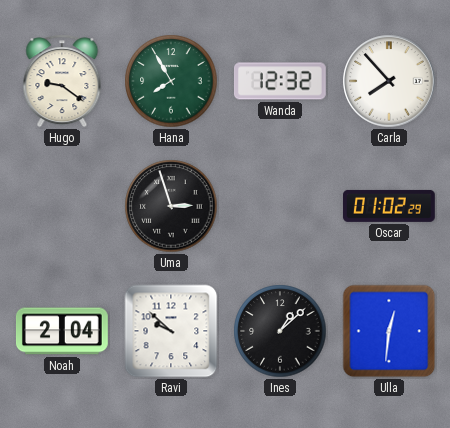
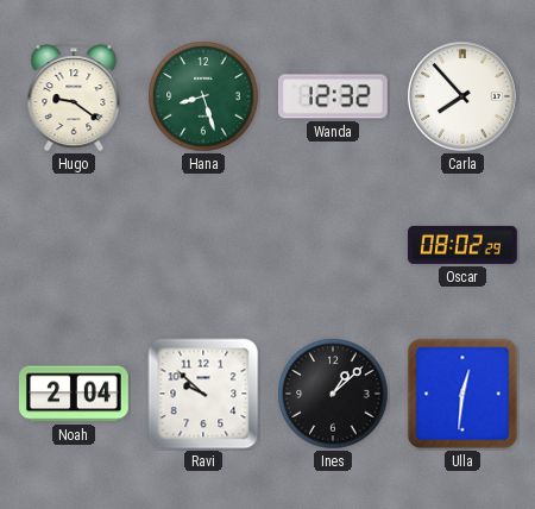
Hana: 7:55 -> 8:27
Uma: 2:57 -> none
Oscar: 01:02 -> 08:02
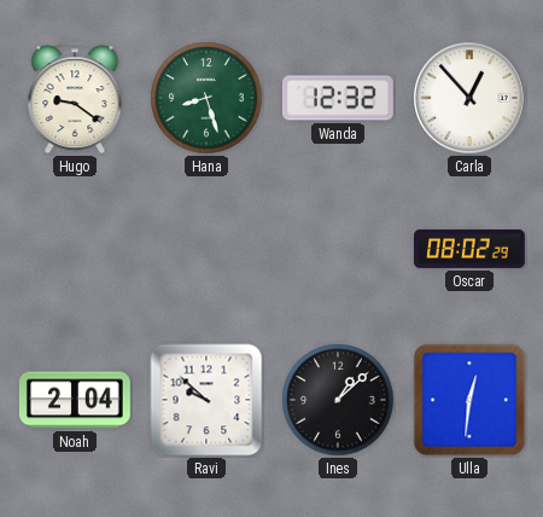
Carla: 7:53 -> 12:53
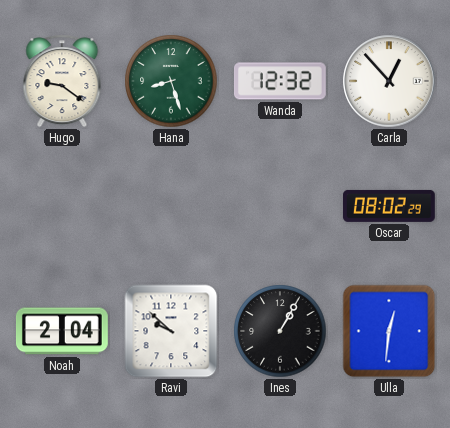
Ines: 1:08 -> 1:05
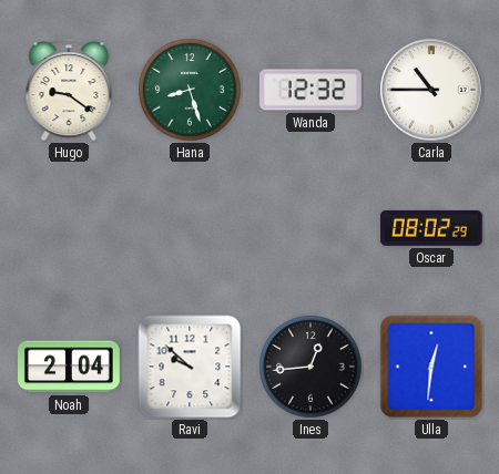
Carla: 12:53 -> 10:45
Ines: 1:05 -> 12:44
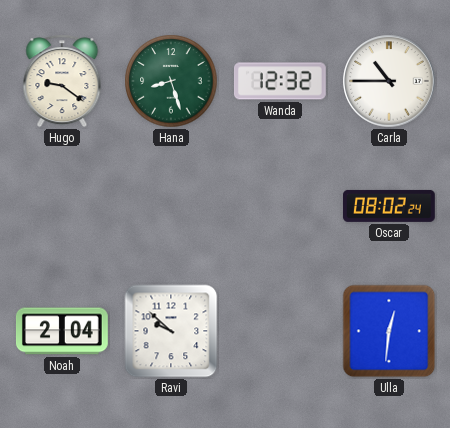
Oscar: 08:02:29 -> 08:02:24
Ines: 12:44 -> none
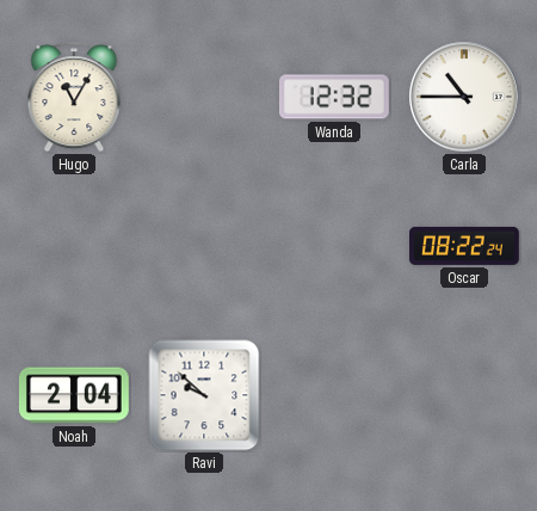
Hugo: 9:21 -> 11:05
Hana: 8:27 -> none
Oscar: 08:02 -> 08:22
Ulla: 12:31 -> none
